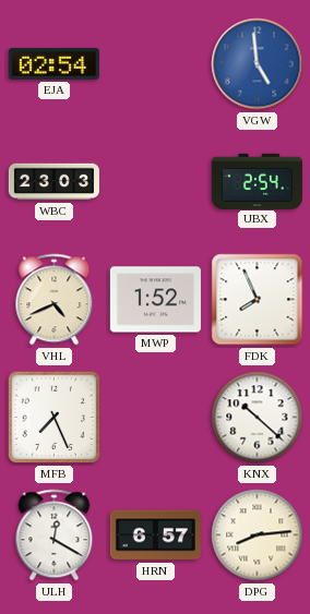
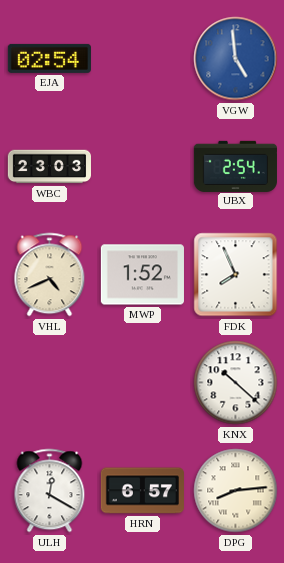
MFB: 7:26 -> none
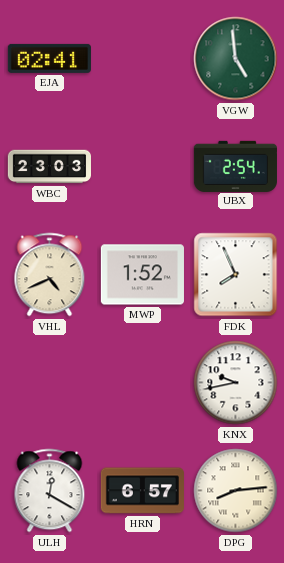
EJA: 02:54 -> 02:41
VGW dial: blue -> green
KNX: 10:22 -> 9:43
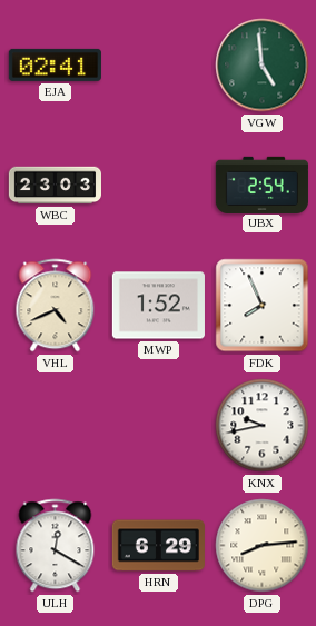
HRN: 6:57 -> 6:29
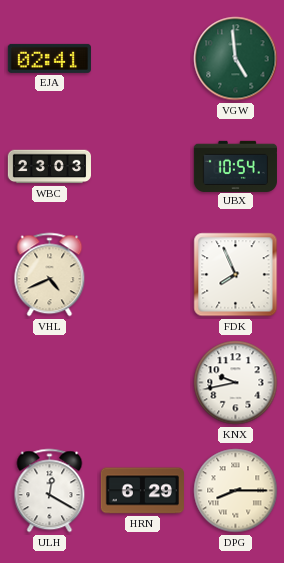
UBX: 2:54 -> 10:54
MWP: 1:52 -> none
DPG: 8:14 -> 8:15
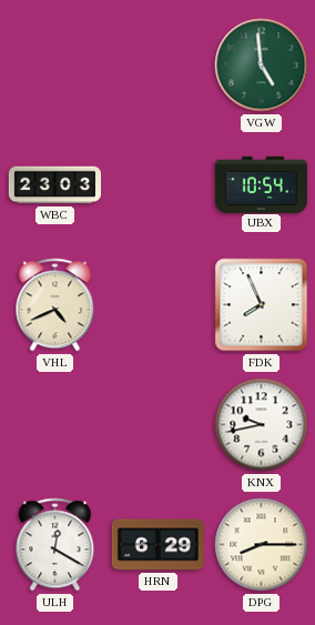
EJA: 02:41 -> none
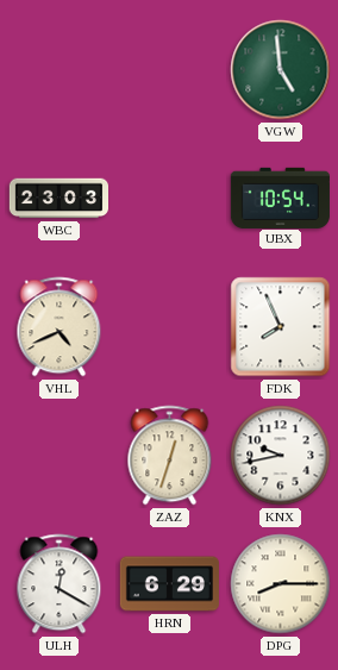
ZAZ: none -> 12:33
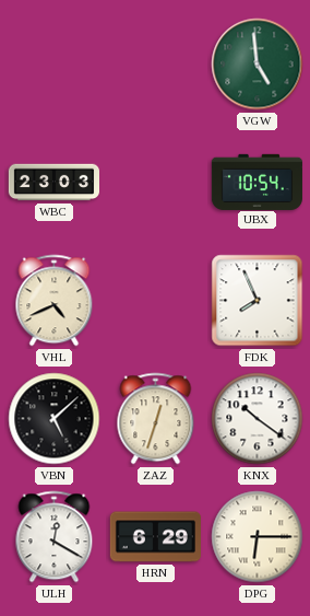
VBN: none -> 5:08
KNX: 9:43 -> 10:21
DPG: 8:15 -> 6:15
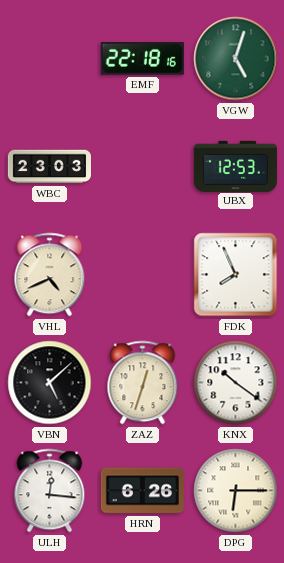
EMF: none -> 22:18
VGW: 4:59 -> 5:03
UBX: 10:54 -> 12:53
ULH: 12:20 -> 12:16
HRN: 6:29 -> 6:26
